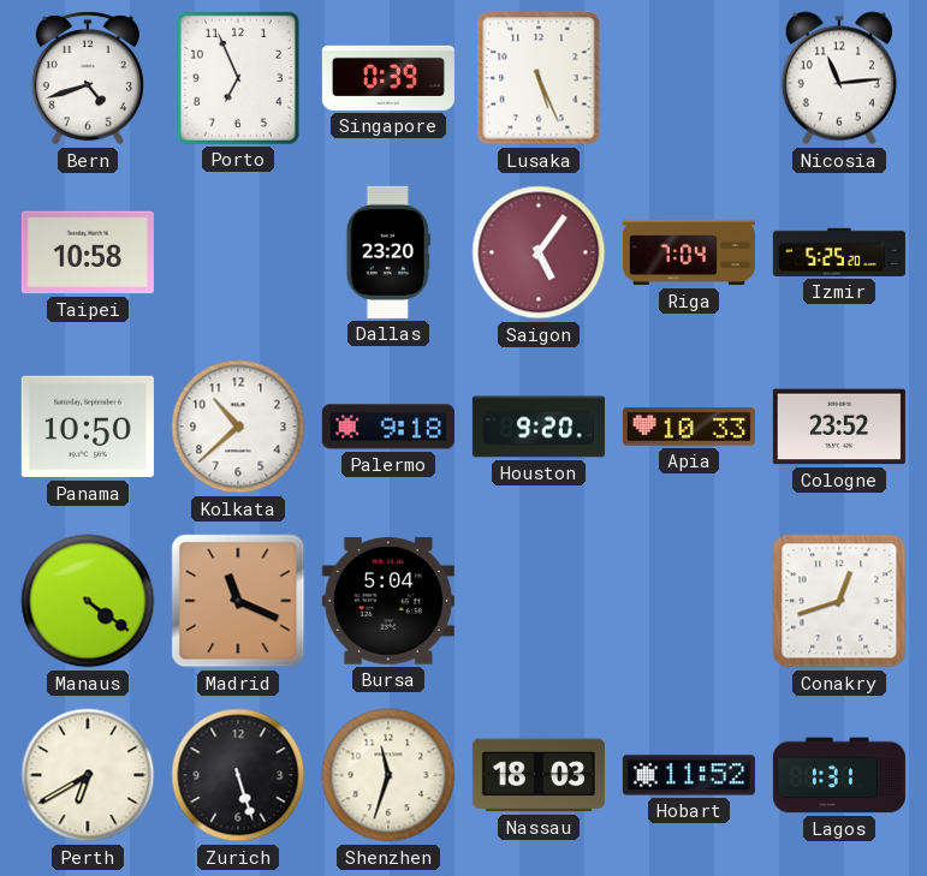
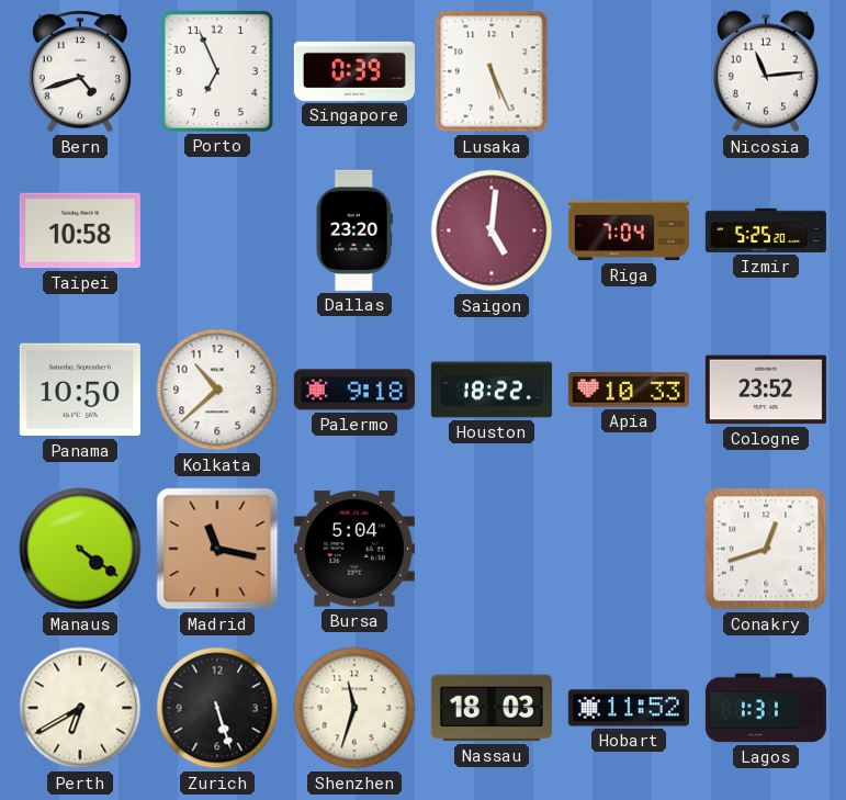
Saigon: 5:06 -> 5:01
Houston: 9:20 -> 18:22
Madrid: 11:19 -> 11:17
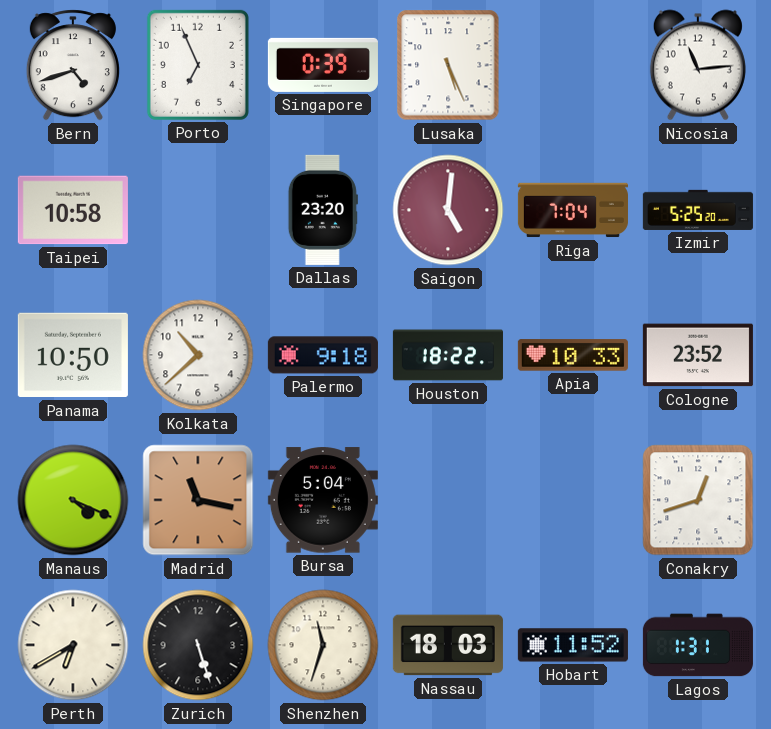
Manaus: 4:21 -> 4:19
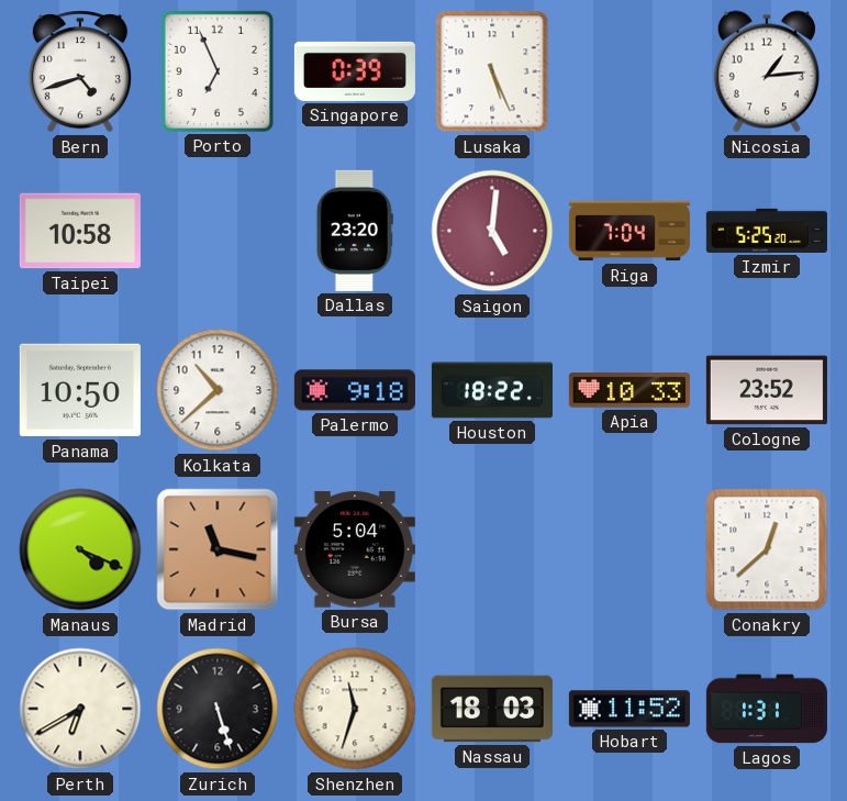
Nicosia: 11:14 -> 1:14
Conakry: 12:42 -> 12:38
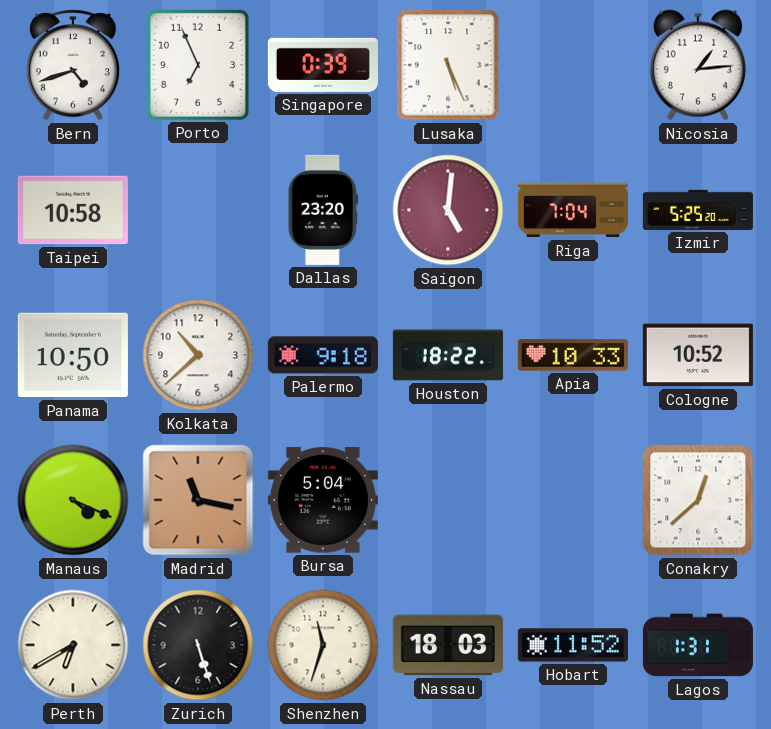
Cologne: 23:52 -> 10:52
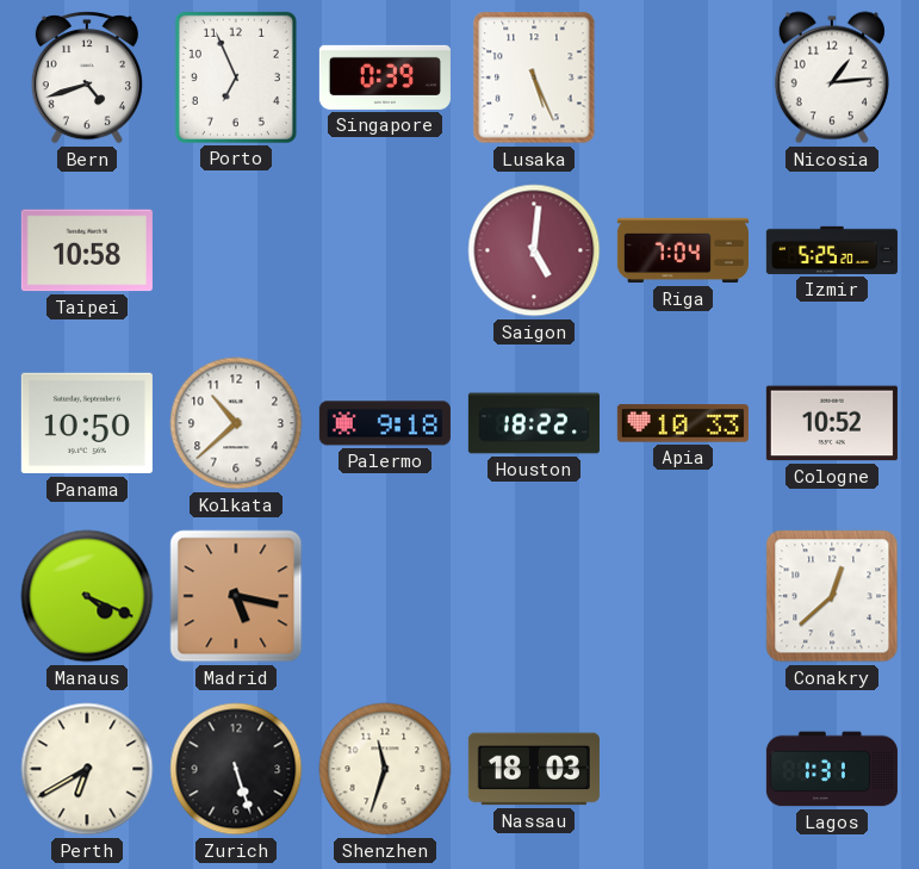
Dallas: 23:20 -> none
Madrid: 11:17 -> 5:17
Bursa: 5:04 -> none
Hobart: 11:52 -> none
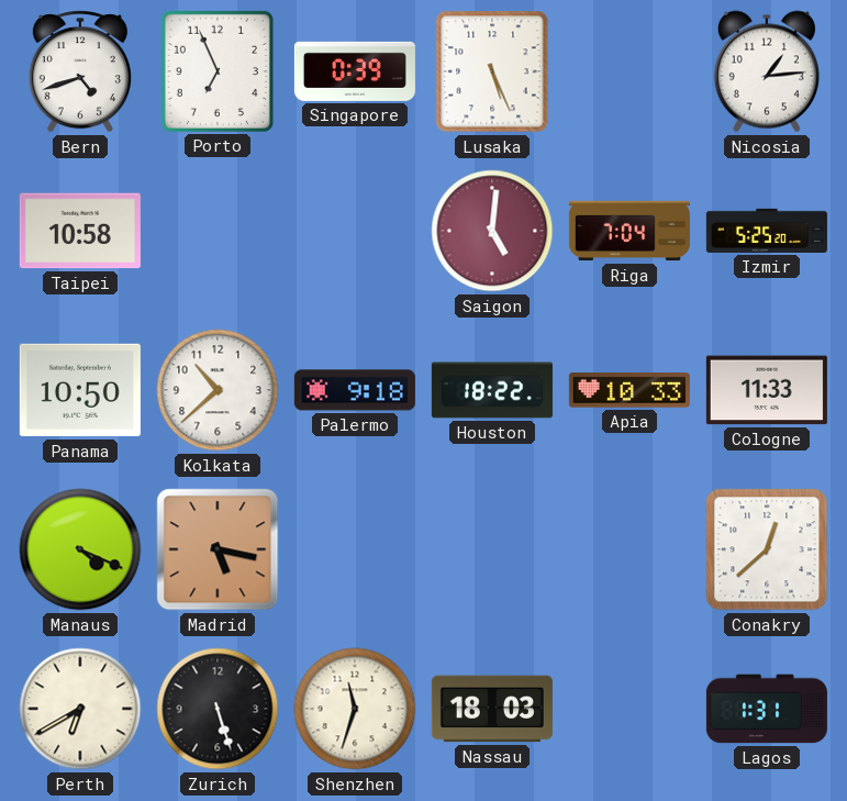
Cologne: 10:52 -> 11:33
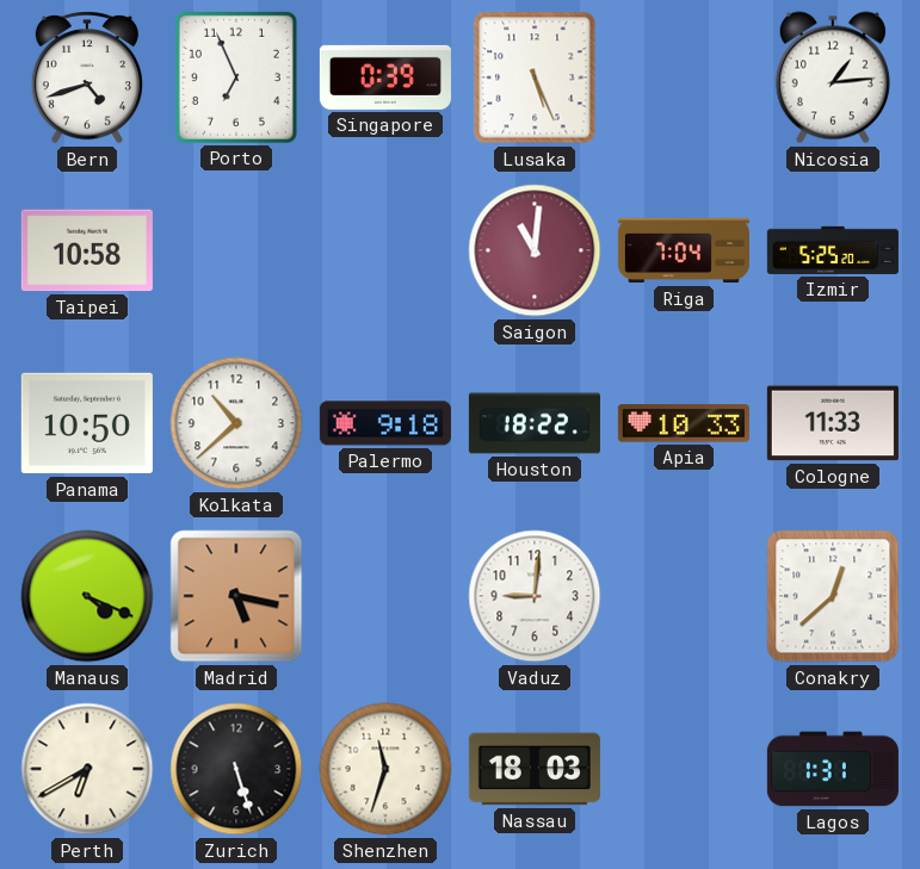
Saigon: 5:01 -> 11:01
Vaduz: none -> 9:01
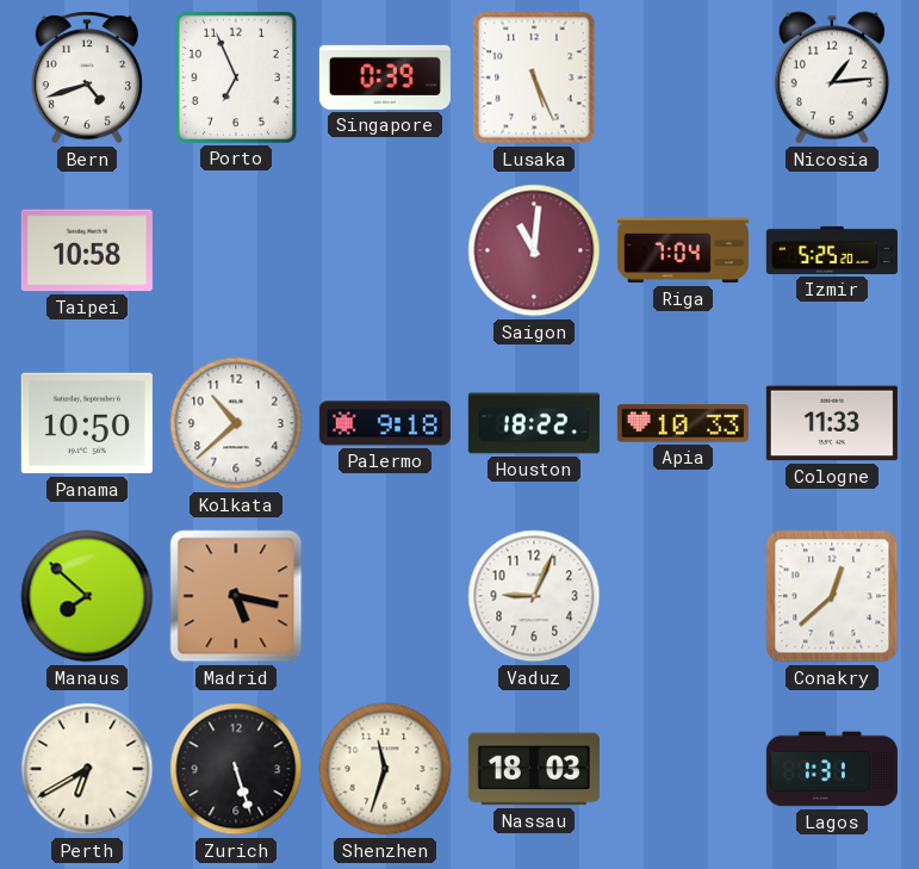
Manaus: 4:19 -> 7:52
Vaduz: 9:01 -> 9:04
